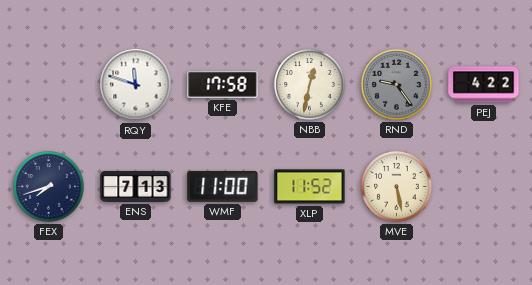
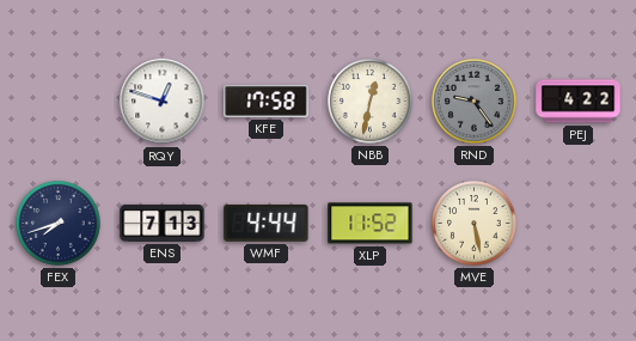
RQY: 11:48 -> 12:48
WMF: 11:00 -> 4:44
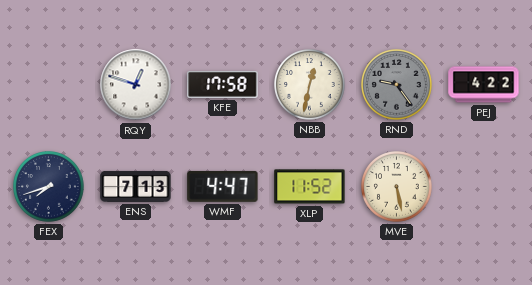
WMF: 4:44 -> 4:47
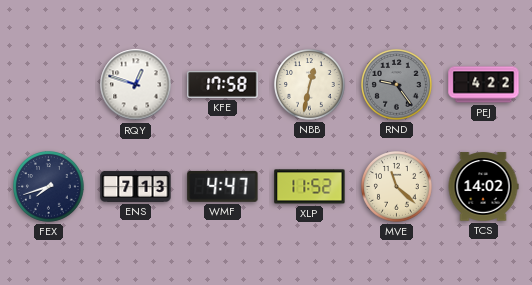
MVE: 5:28 -> 11:22
TCS: none -> 14:02
